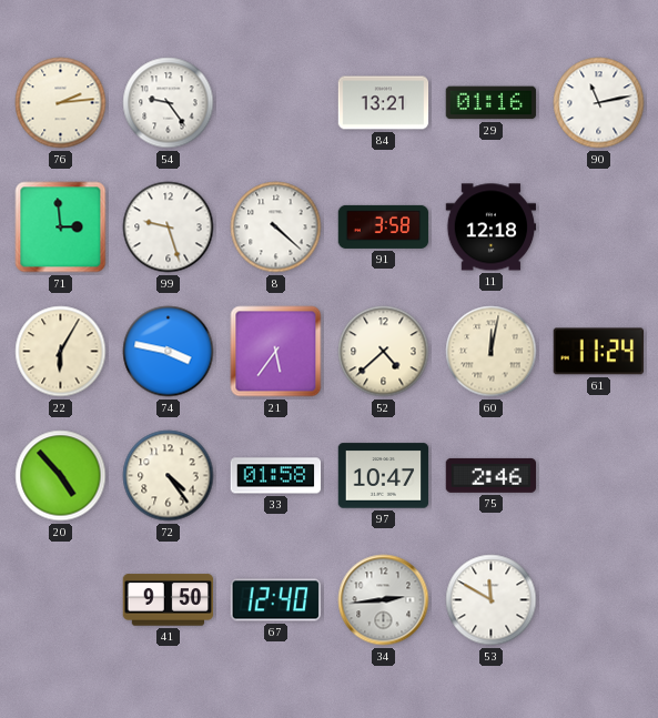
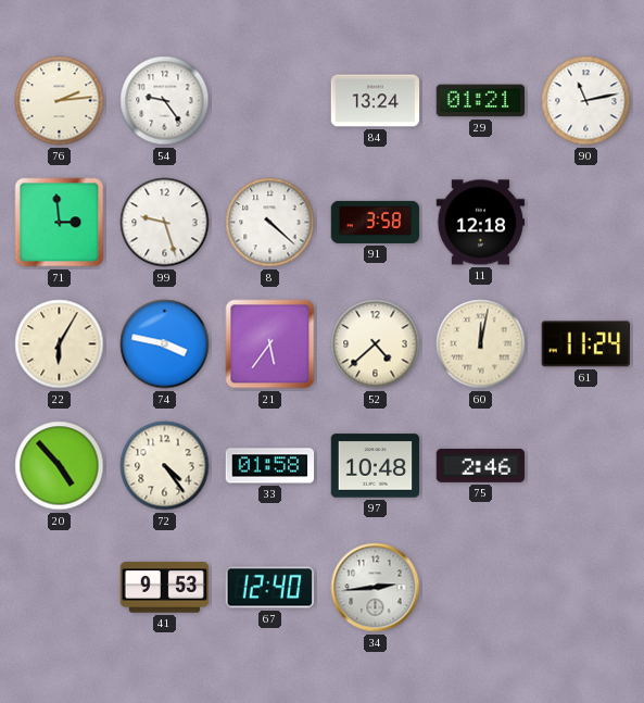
84: 13:21 -> 13:24
29: 01:16 -> 01:21
97: 10:47 -> 10:48
41: 9:50 -> 9:53
53: 11:50 -> none
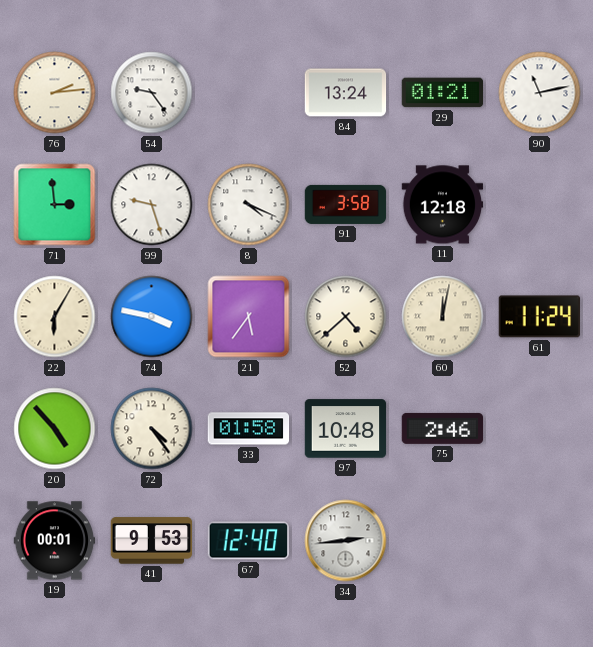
8: 4:22 -> 4:19
19: none -> 00:01
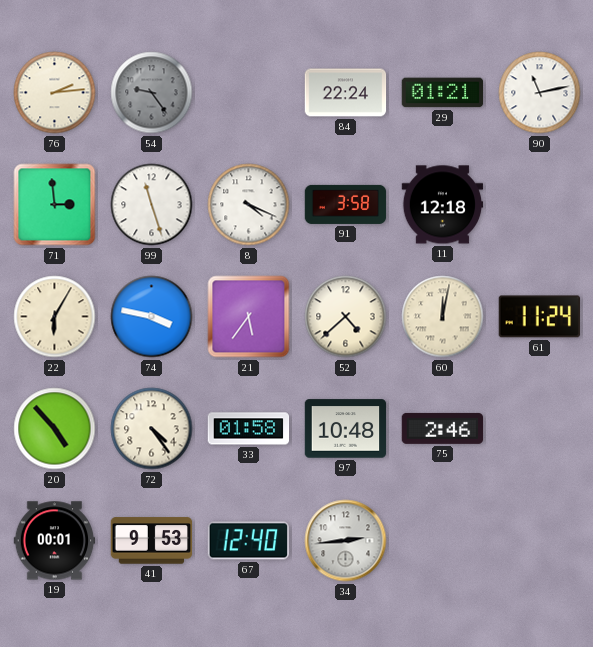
54 dial: white -> grey
84: 13:24 -> 22:24
99: 9:27 -> 11:27
